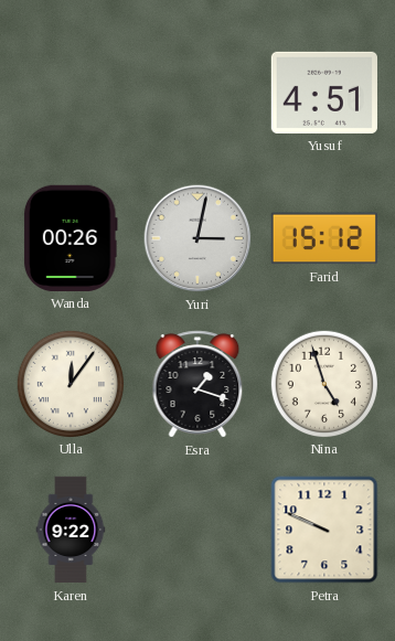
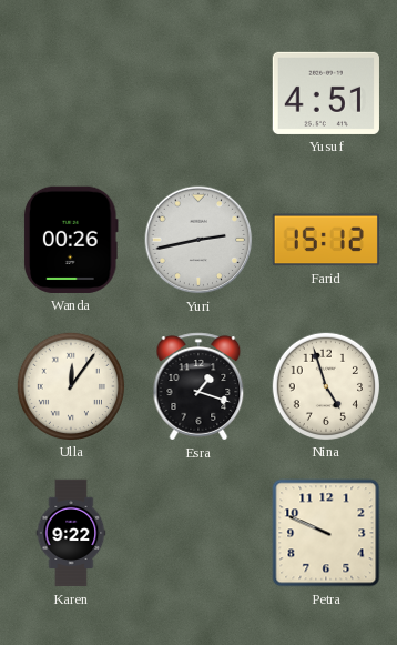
Yuri: 3:02 -> 2:43
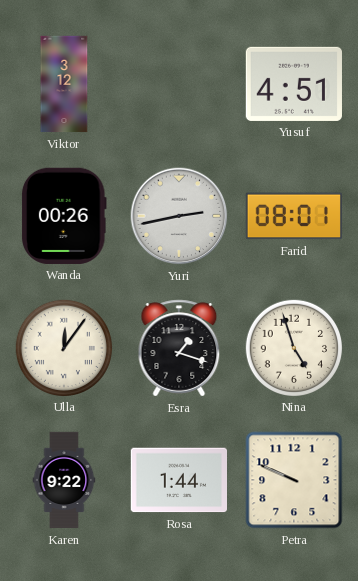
Viktor: none -> 3:12
Farid: 15:12 -> 08:01
Rosa: none -> 1:44
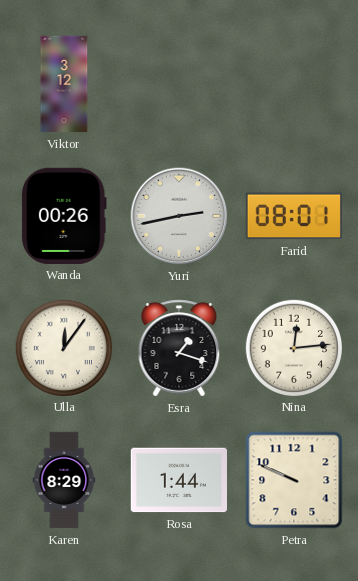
Yusuf: 4:51 -> none
Nina: 4:57 -> 12:14
Karen: 9:22 -> 8:29
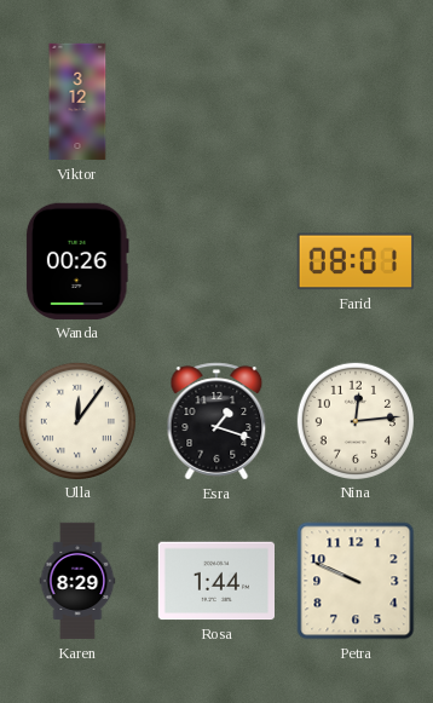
Yuri: 2:43 -> none
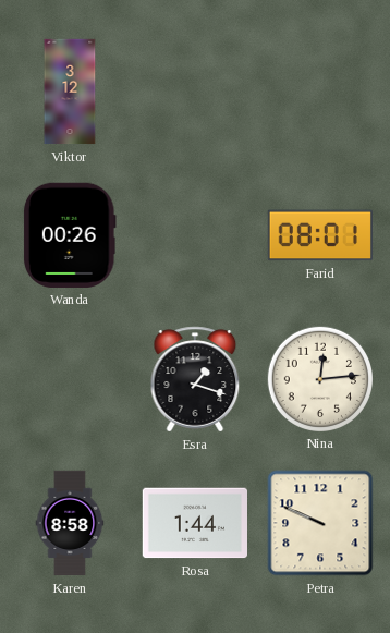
Ulla: 12:06 -> none
Karen: 8:29 -> 8:58
